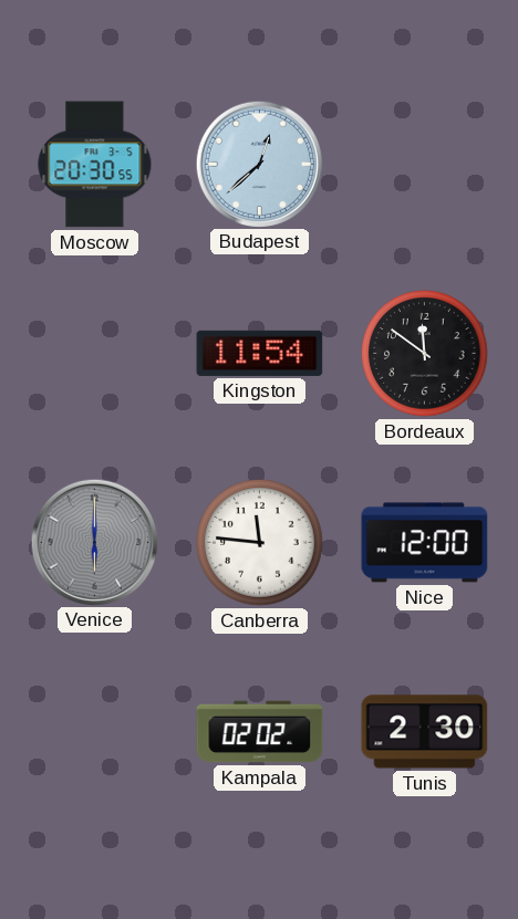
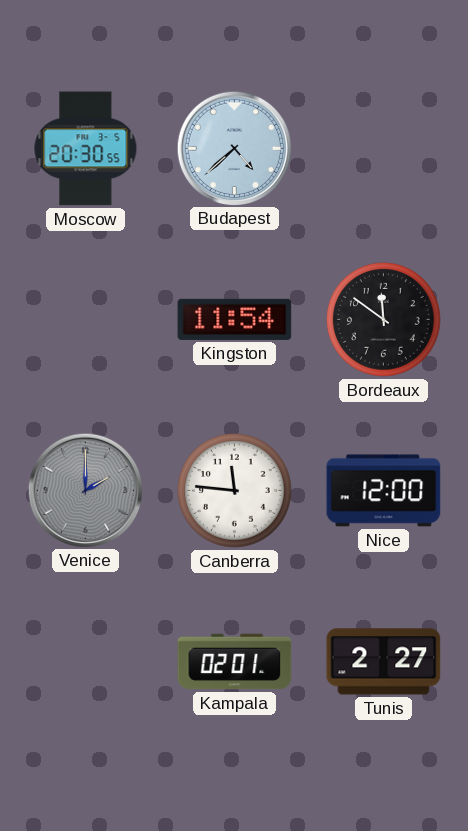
Budapest: 12:38 -> 4:38
Venice: 6:00 -> 2:00
Kampala: 02:02 -> 02:01
Tunis: 2:30 -> 2:27
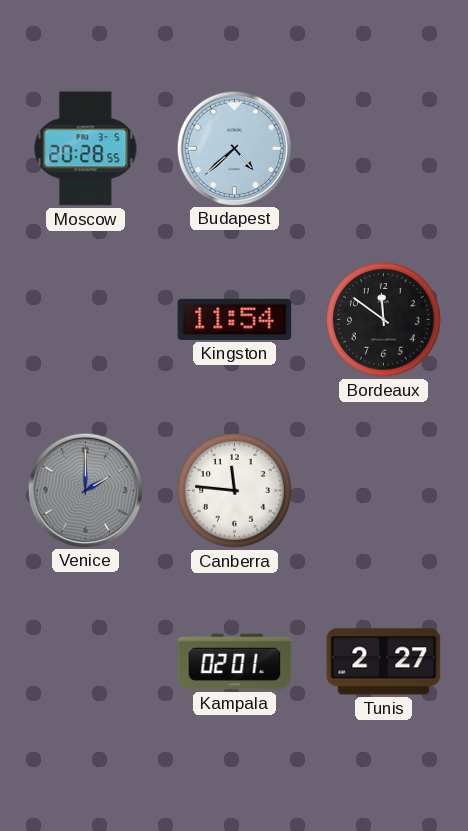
Moscow: 20:30 -> 20:28
Nice: 12:00 -> none
